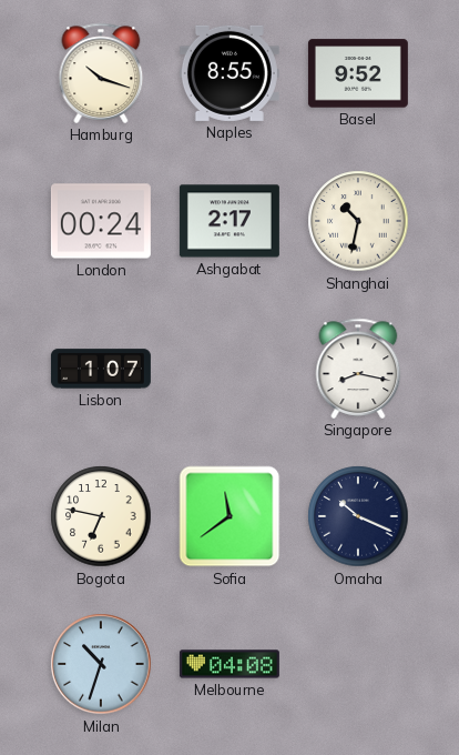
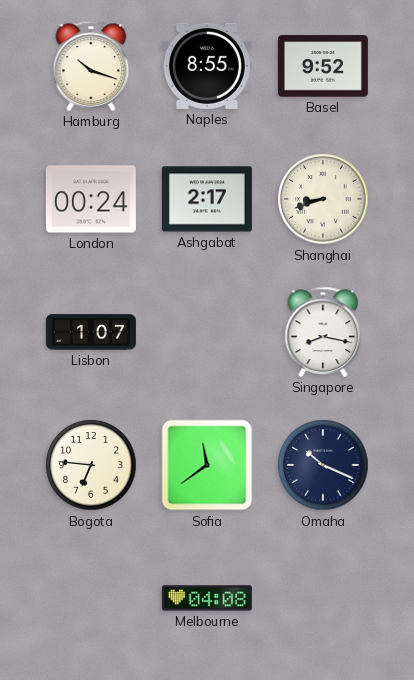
Shanghai: 10:32 -> 8:42
Bogota: 6:47 -> 6:46
Milan: 10:33 -> none
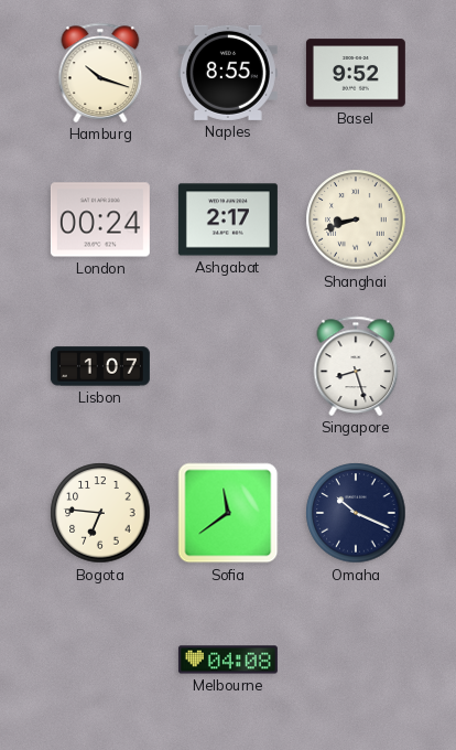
Singapore: 8:17 -> 8:27
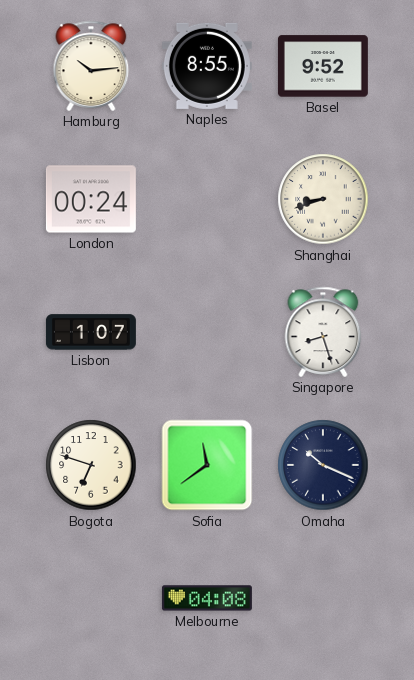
Hamburg: 10:18 -> 10:14
Ashgabat: 2:17 -> none
Bogota: 6:46 -> 6:48
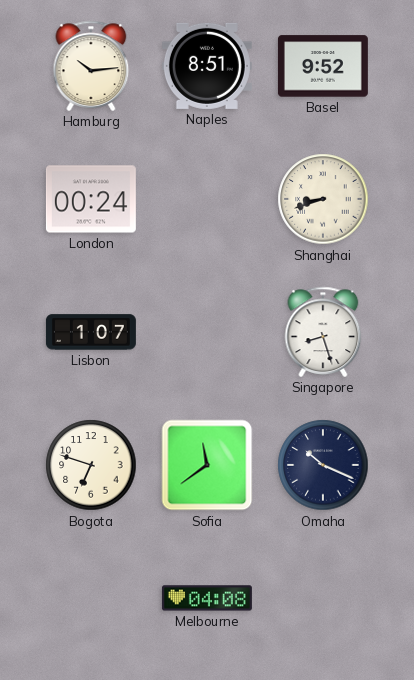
Naples: 8:55 -> 8:51
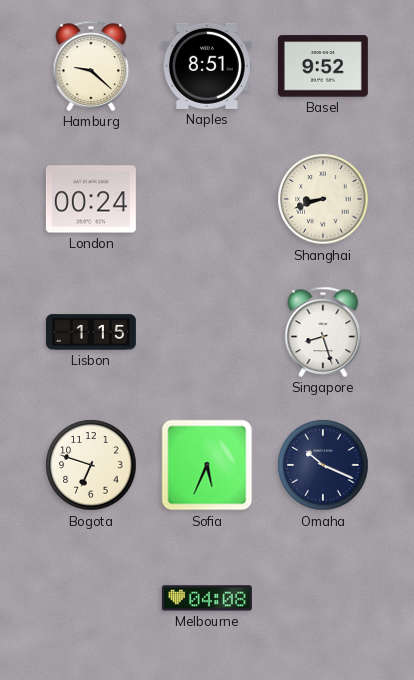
Hamburg: 10:14 -> 9:22
Lisbon: 1:07 -> 1:15
Sofia: 11:39 -> 5:34
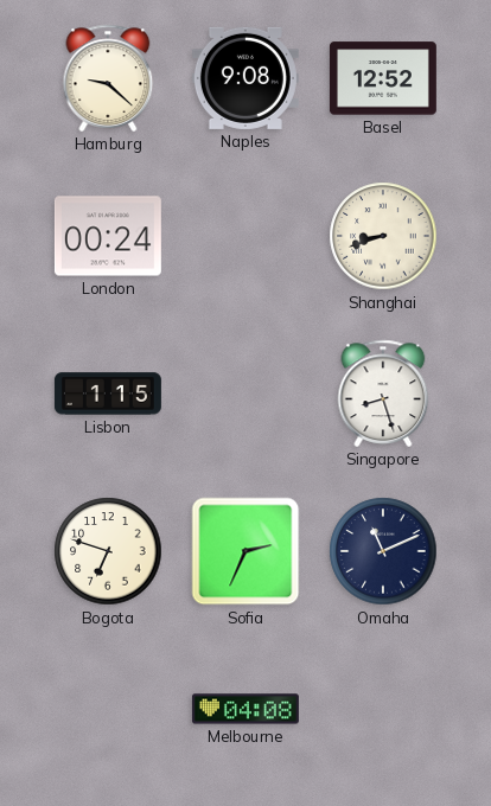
Naples: 8:51 -> 9:08
Basel: 9:52 -> 12:52
Sofia: 5:34 -> 2:34
Omaha: 10:19 -> 11:11
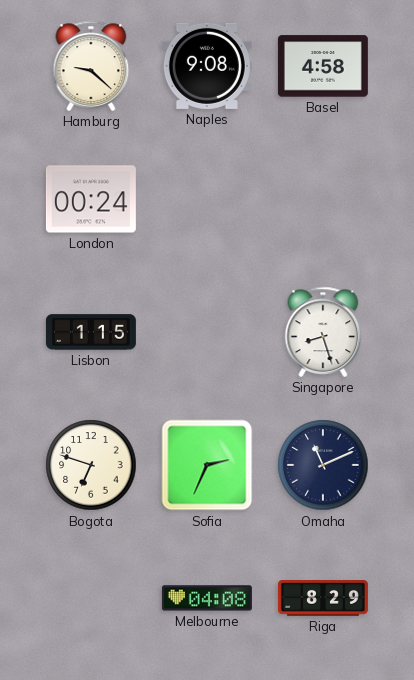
Basel: 12:52 -> 4:58
Shanghai: 8:42 -> none
Riga: none -> 8:29
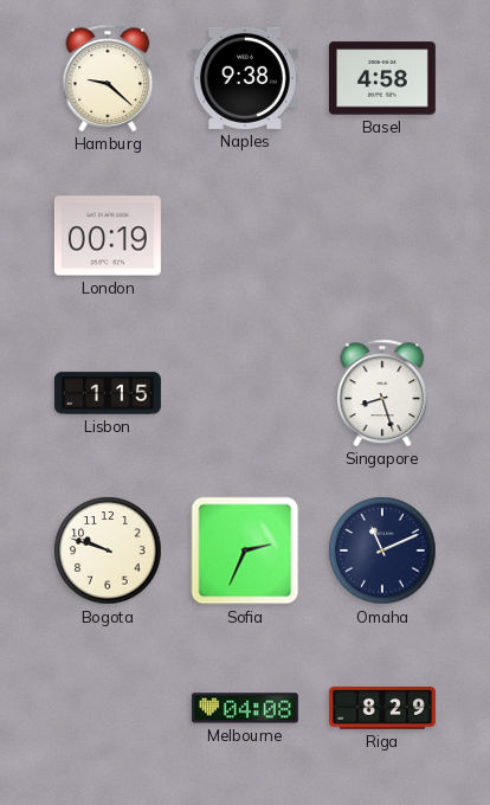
Naples: 9:08 -> 9:38
London: 00:24 -> 00:19
Bogota: 6:48 -> 9:48
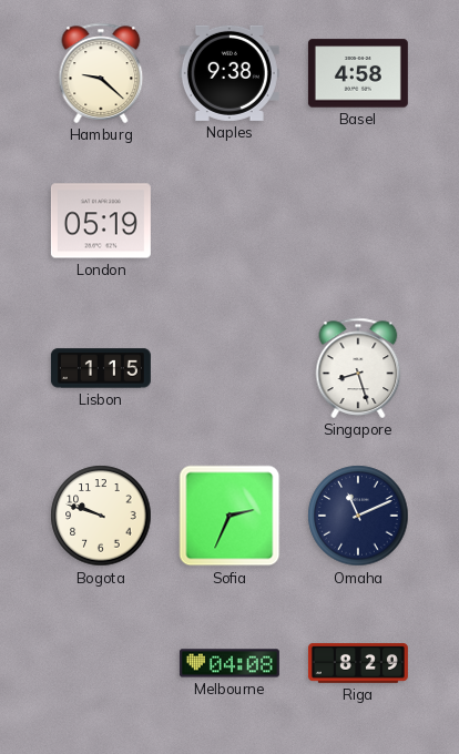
London: 00:19 -> 05:19
